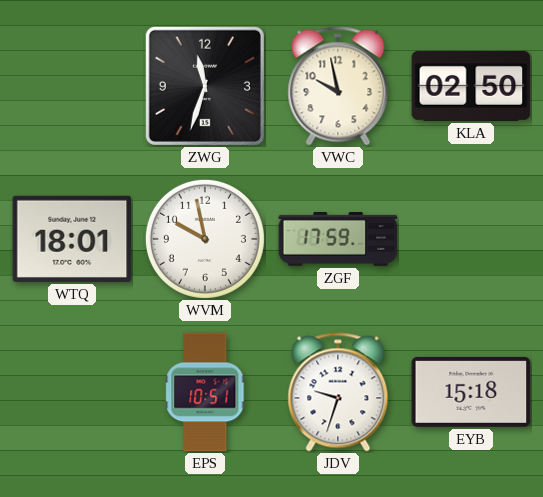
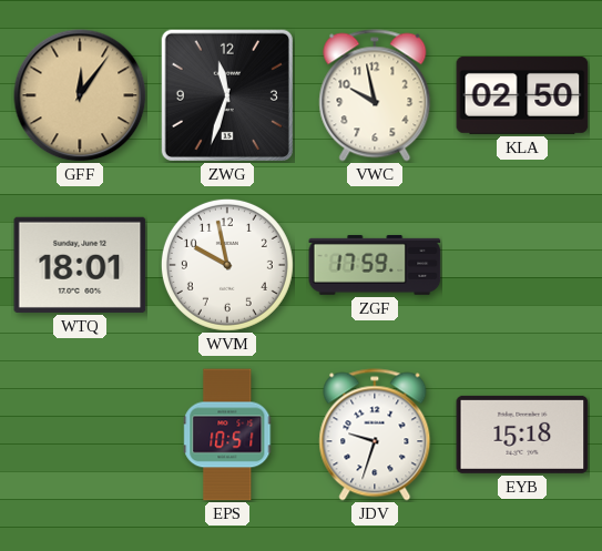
GFF: none -> 12:06
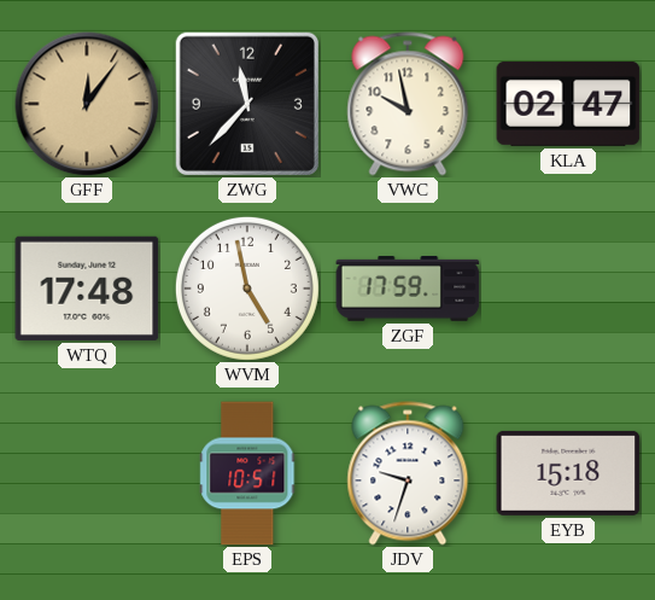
ZWG: 11:33 -> 11:37
KLA: 02:50 -> 02:47
WTQ: 18:01 -> 17:48
WVM: 9:58 -> 4:58
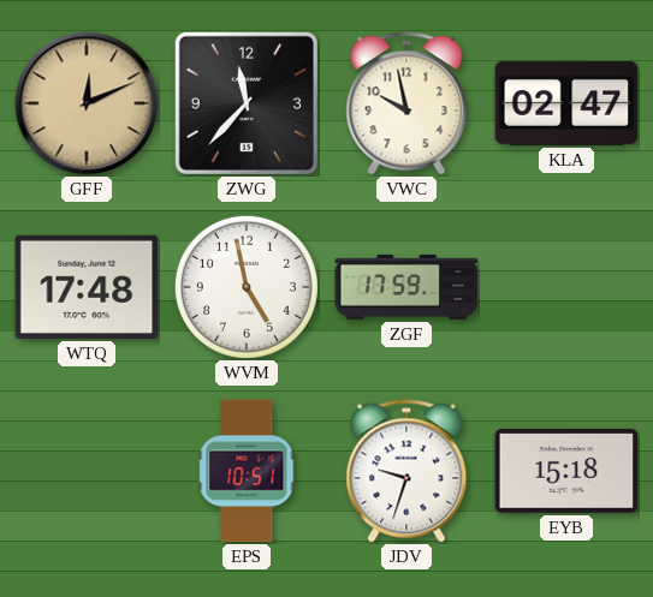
GFF: 12:06 -> 12:11
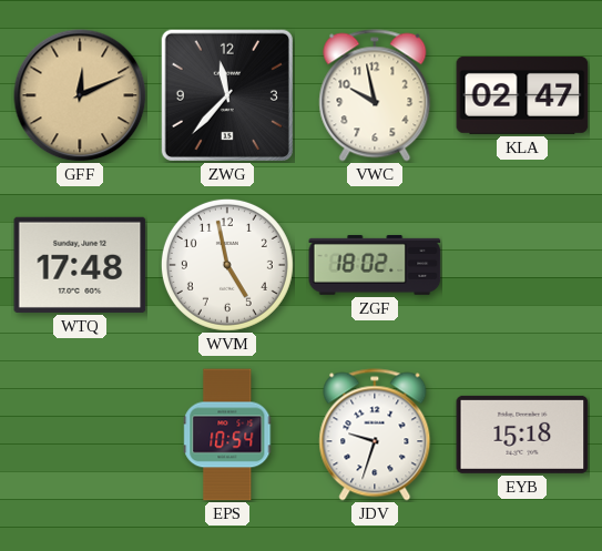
ZGF: 17:59 -> 18:02
EPS: 10:51 -> 10:54
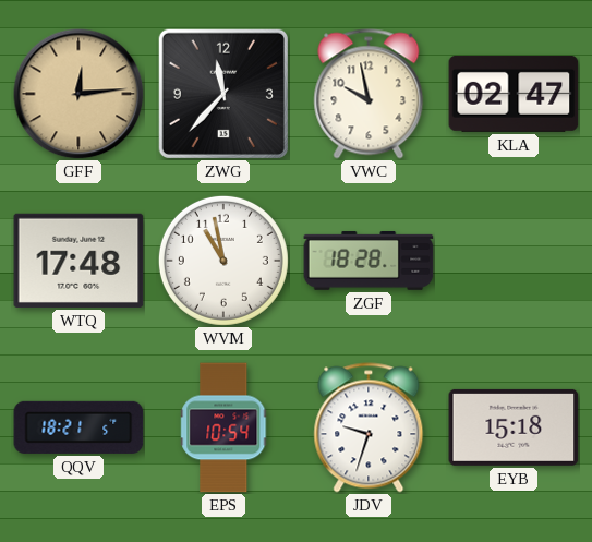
GFF: 12:11 -> 12:14
WVM: 4:58 -> 10:58
ZGF: 18:02 -> 18:28
QQV: none -> 18:21
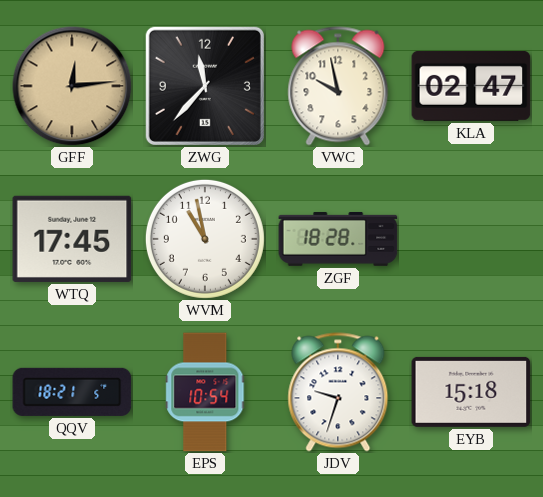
WTQ: 17:48 -> 17:45
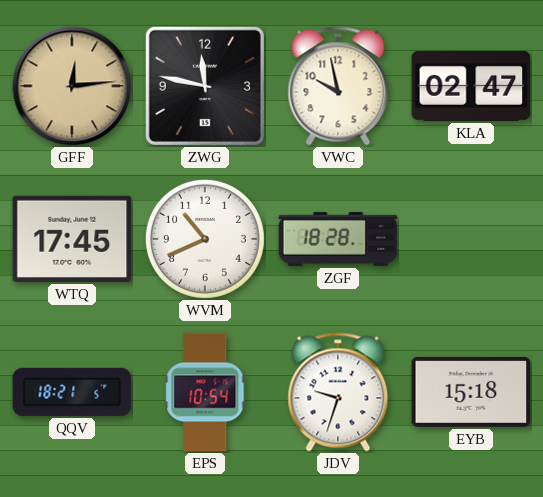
ZWG: 11:37 -> 11:47
WVM: 10:58 -> 10:41
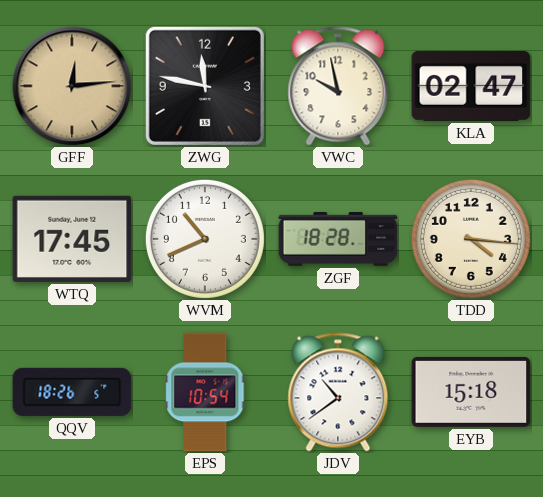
TDD: none -> 4:16
QQV: 18:21 -> 18:26
JDV: 9:33 -> 10:39
